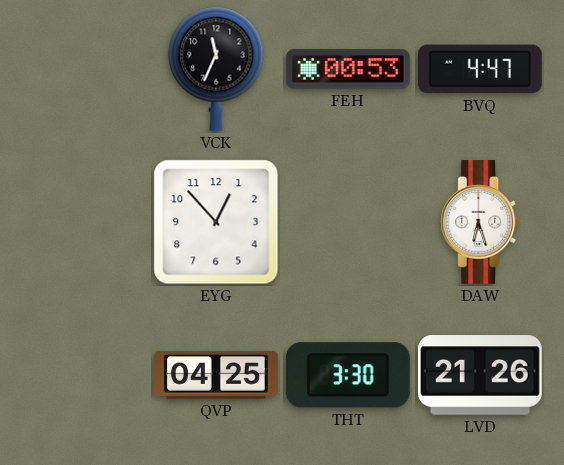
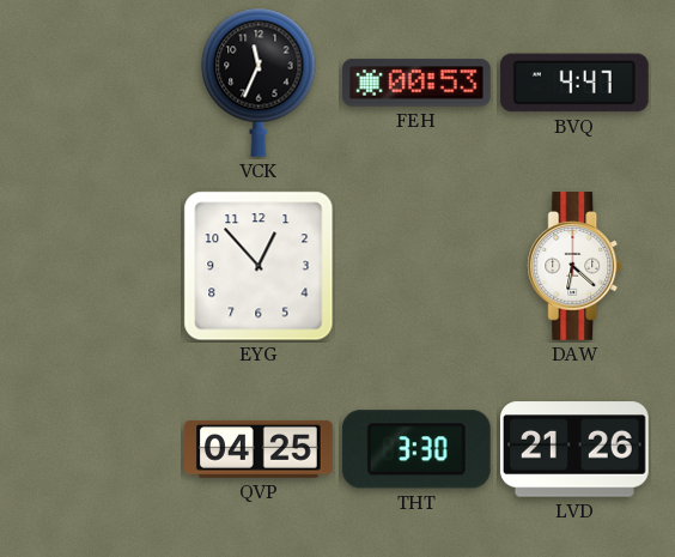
DAW: 6:27 -> 6:22
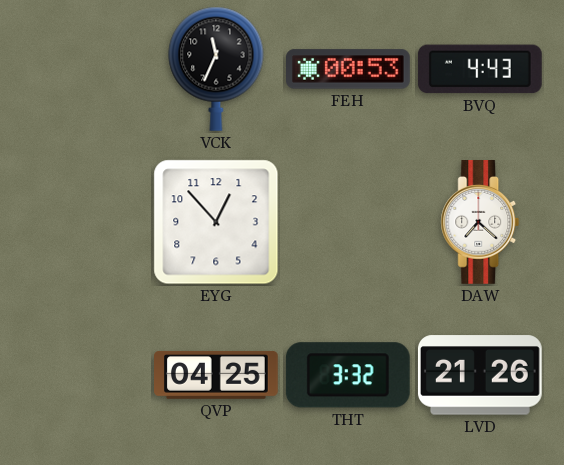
BVQ: 4:47 -> 4:43
DAW: 6:22 -> 7:22
THT: 3:30 -> 3:32
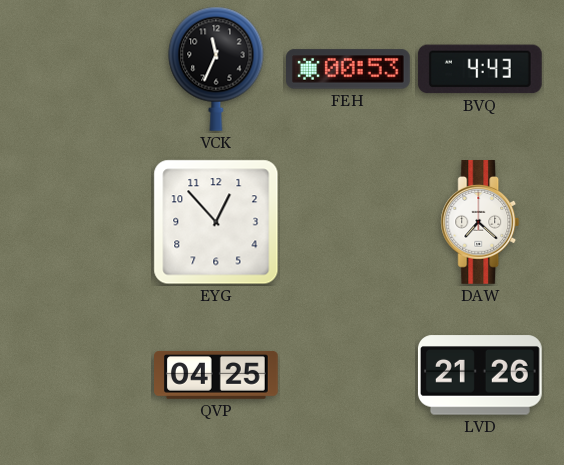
THT: 3:32 -> none
